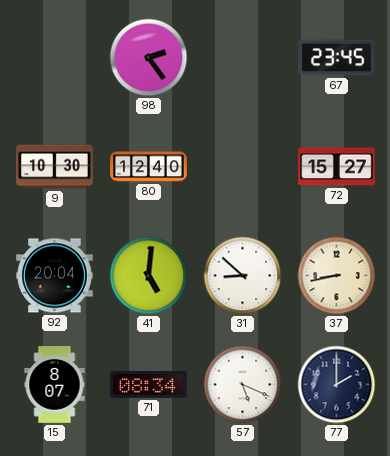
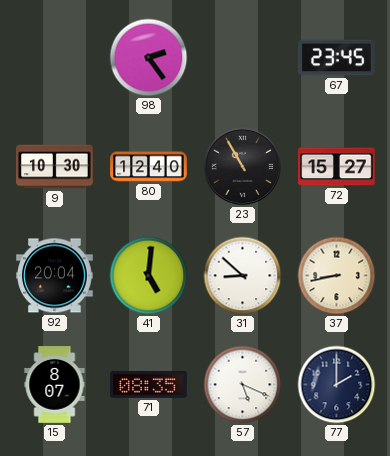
23: none -> 10:55
71: 08:34 -> 08:35
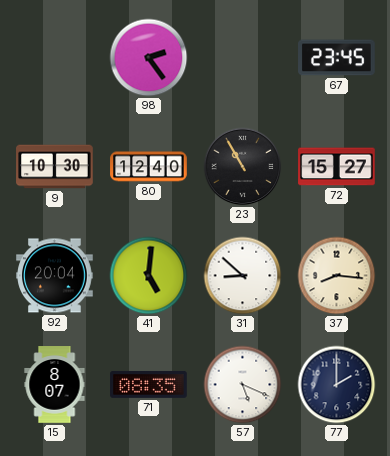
37: 8:43 -> 8:16
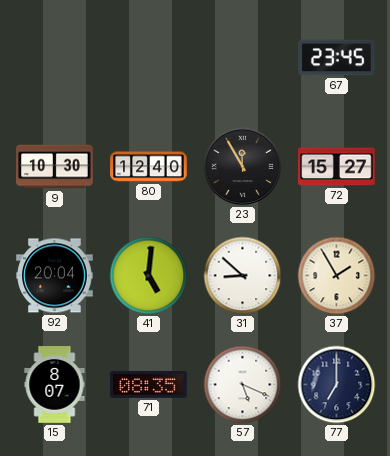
98: 2:24 -> none
23: 10:55 -> 11:55
37: 8:16 -> 1:55
77: 2:00 -> 7:00
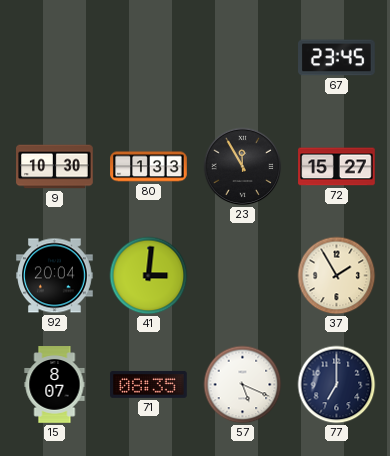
80: 12:40 -> 1:33
41: 5:01 -> 3:01
31: 8:52 -> none
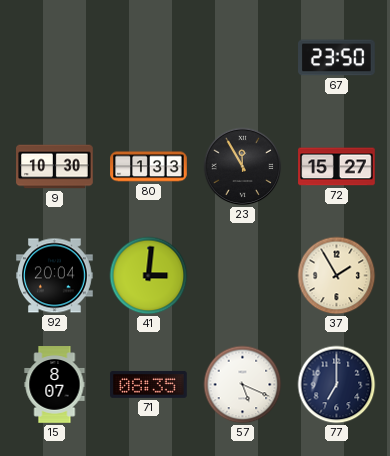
67: 23:45 -> 23:50
